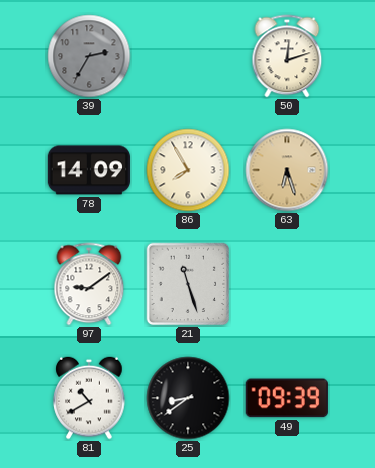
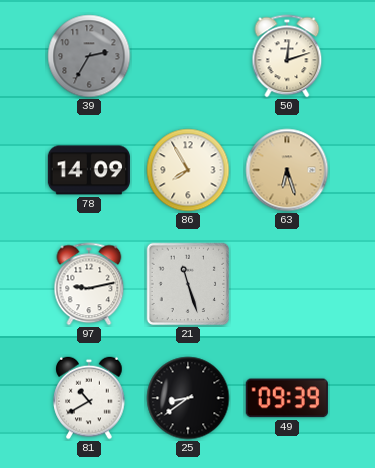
97: 9:09 -> 9:13
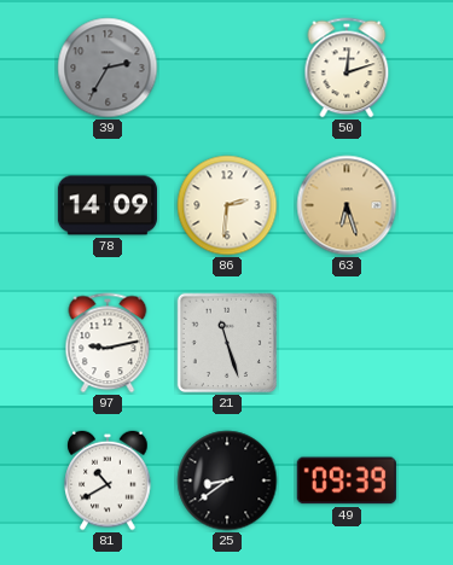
86: 7:55 -> 2:31
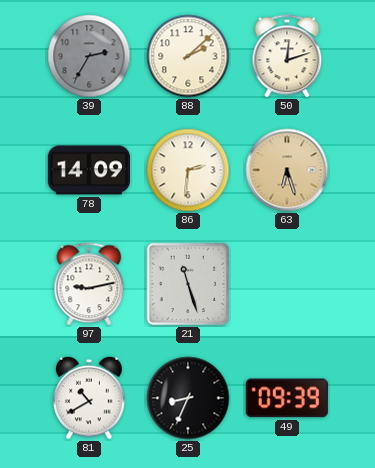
88: none -> 2:08
25: 8:39 -> 8:34
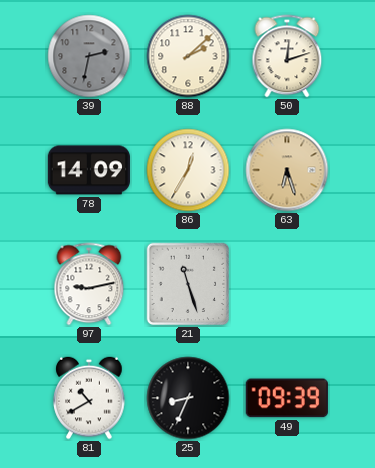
39: 2:35 -> 2:32
86: 2:31 -> 12:35
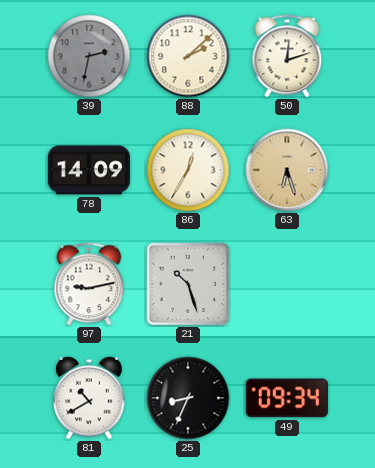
21: 11:27 -> 10:27
49: 09:39 -> 09:34
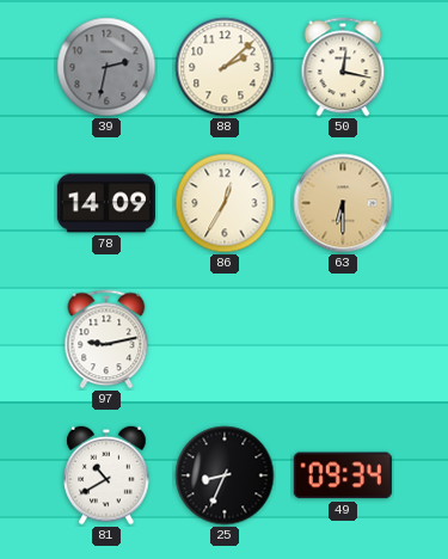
50: 12:12 -> 12:17
63: 6:27 -> 6:30
21: 10:27 -> none
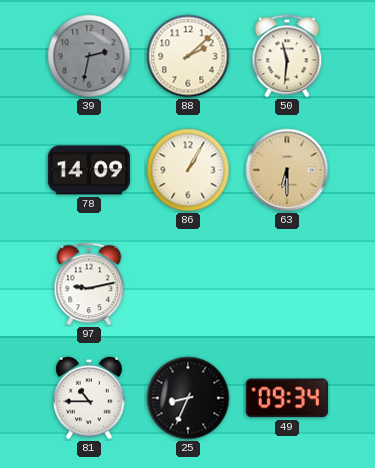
50: 12:17 -> 11:31
86: 12:35 -> 1:05
81: 10:40 -> 10:45
